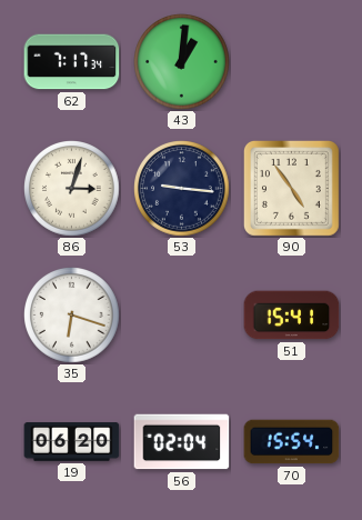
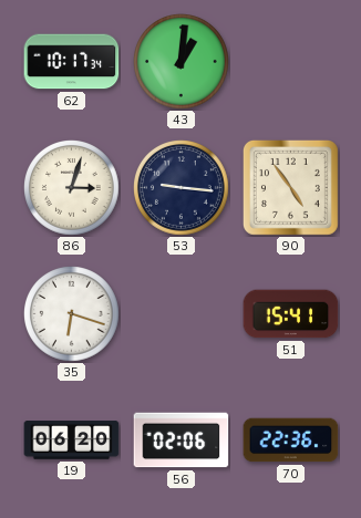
62: 7:17 -> 10:17
56: 02:04 -> 02:06
70: 15:54 -> 22:36
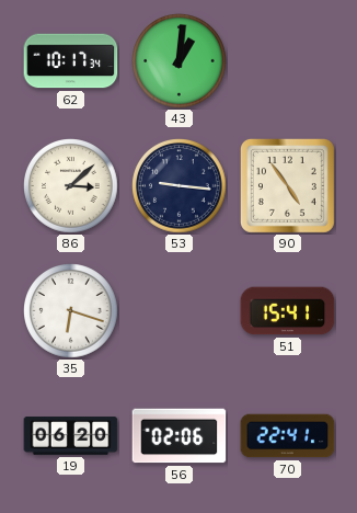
86: 3:03 -> 3:08
70: 22:36 -> 22:41
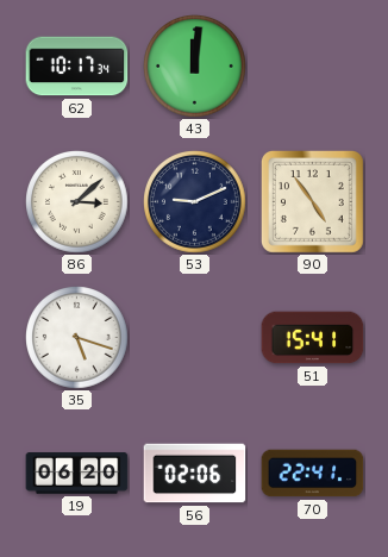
43: 1:01 -> 12:01
53: 9:16 -> 9:11
35: 6:18 -> 5:18
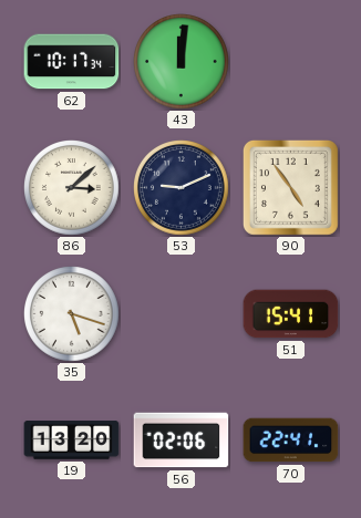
19: 06:20 -> 13:20
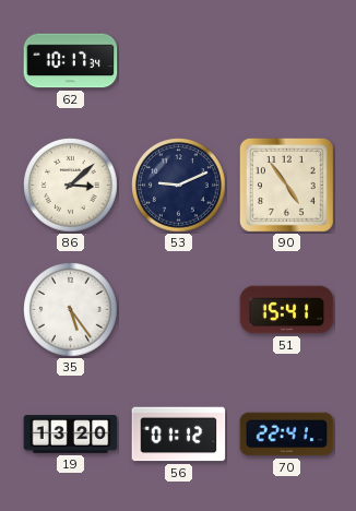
43: 12:01 -> none
35: 5:18 -> 5:24
56: 02:06 -> 01:12
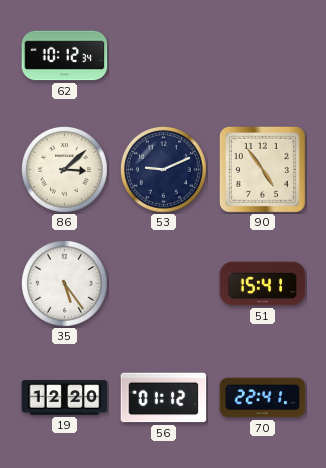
62: 10:17 -> 10:12
19: 13:20 -> 12:20
